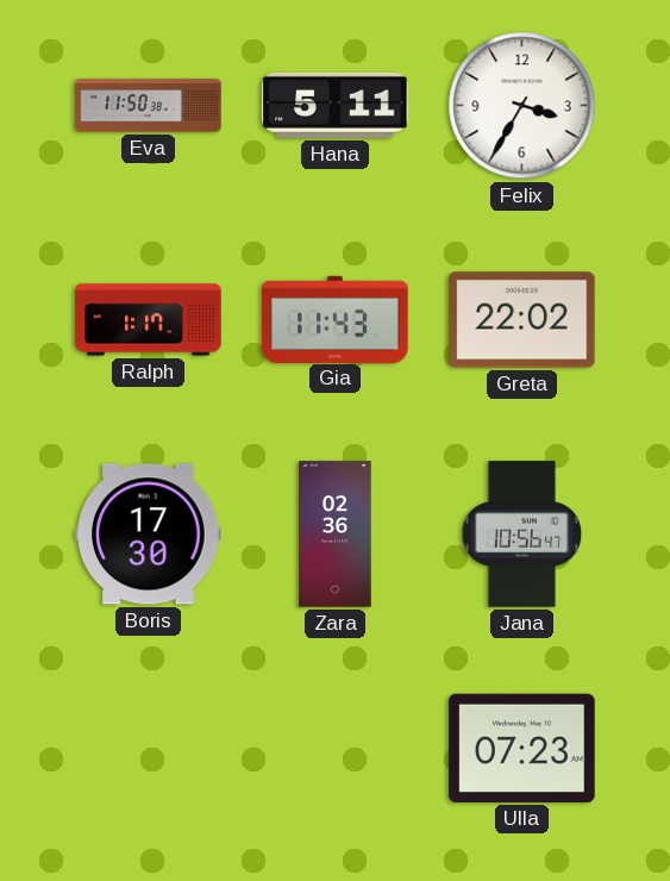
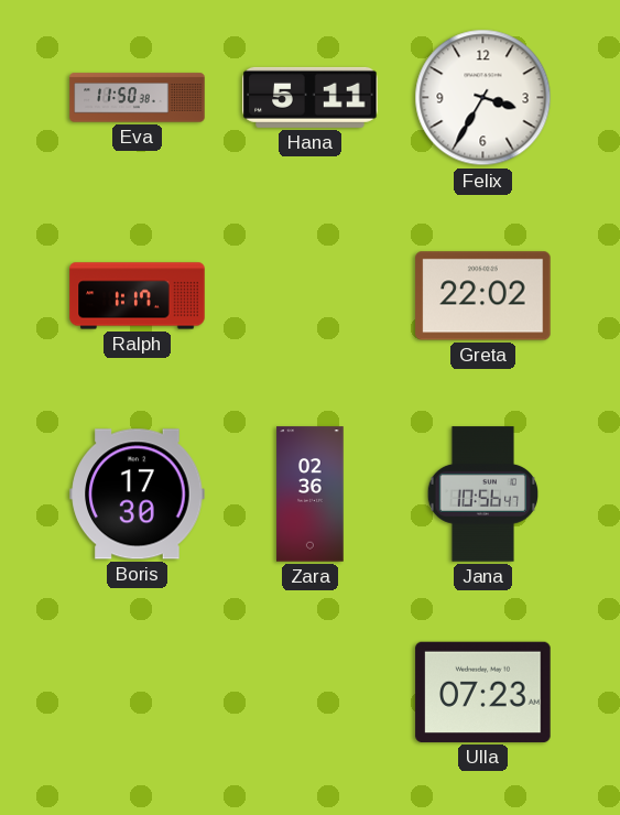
Gia: 11:43 -> none
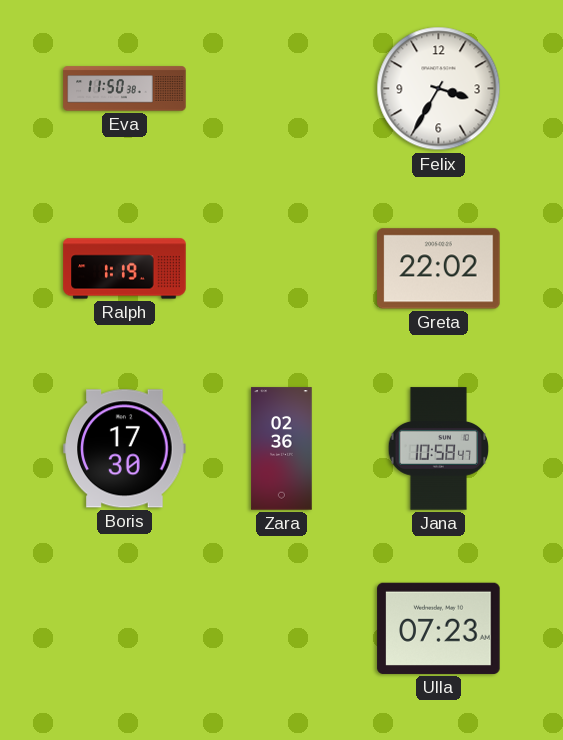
Hana: 5:11 -> none
Ralph: 1:17 -> 1:19
Jana: 10:56 -> 10:58
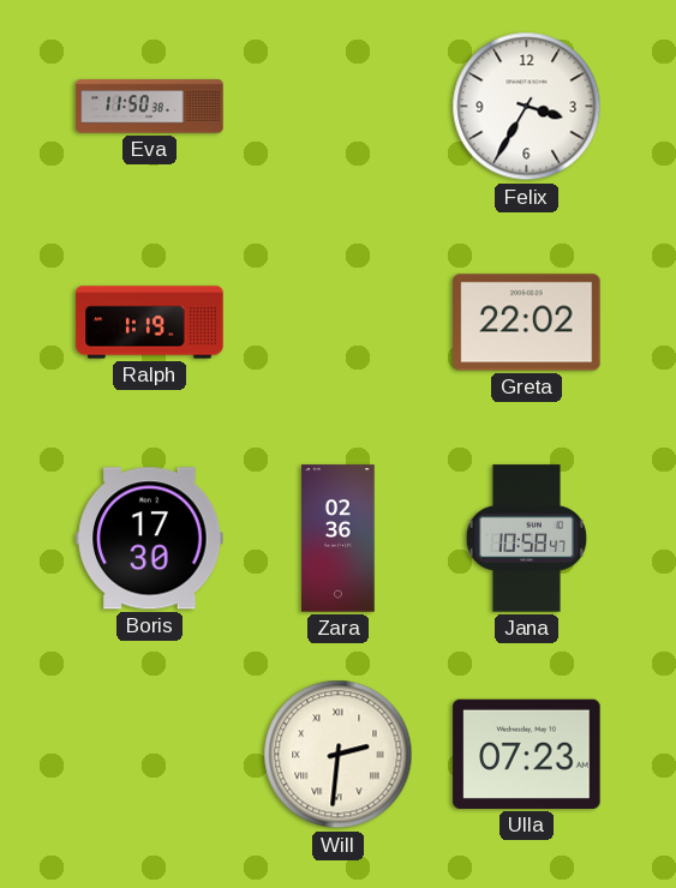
Will: none -> 2:31
